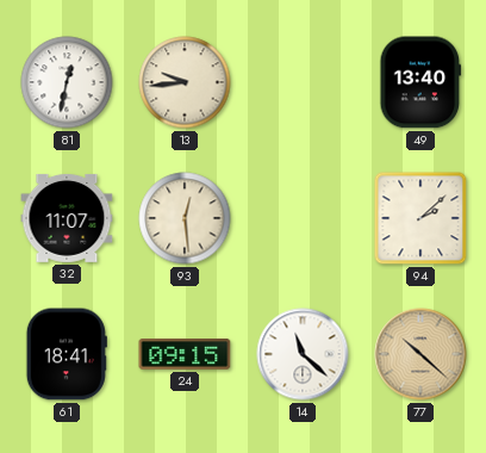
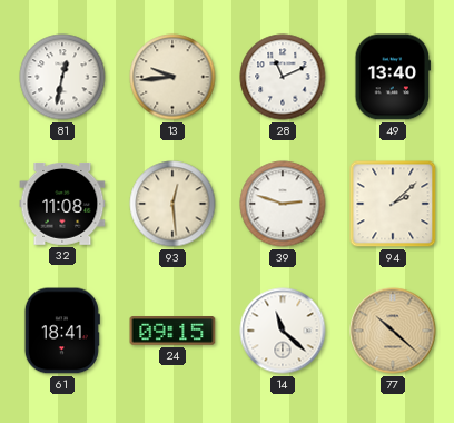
28: none -> 11:11
32: 11:07 -> 11:08
39: none -> 2:48
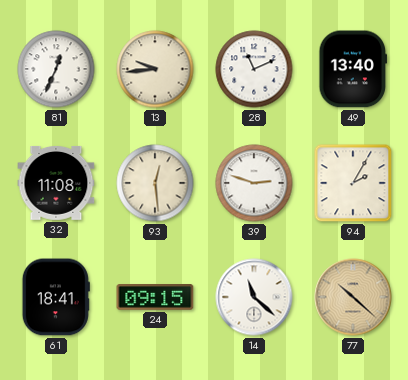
81: 12:32 -> 12:34
94: 2:08 -> 2:05
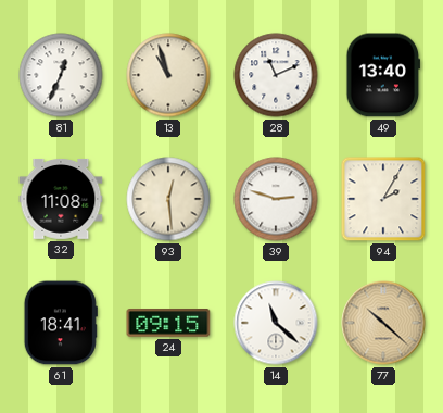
13: 9:44 -> 10:57
